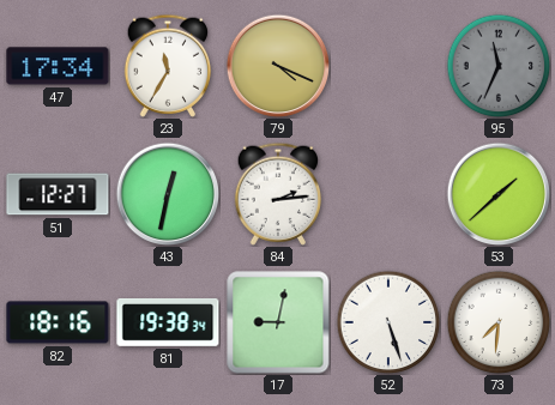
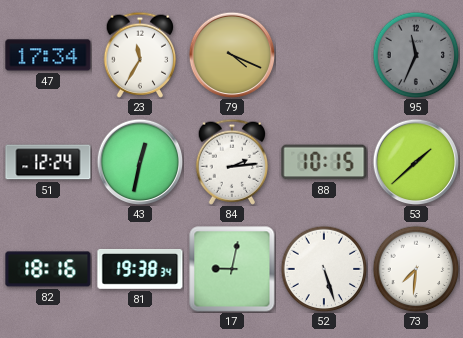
51: 12:27 -> 12:24
88: none -> 10:15
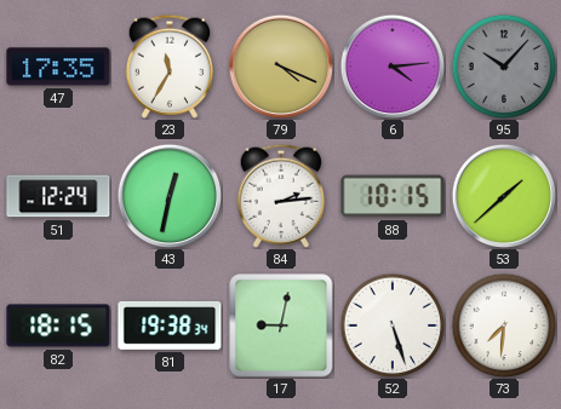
47: 17:34 -> 17:35
6: none -> 4:14
95: 11:34 -> 10:07
82: 18:16 -> 18:15
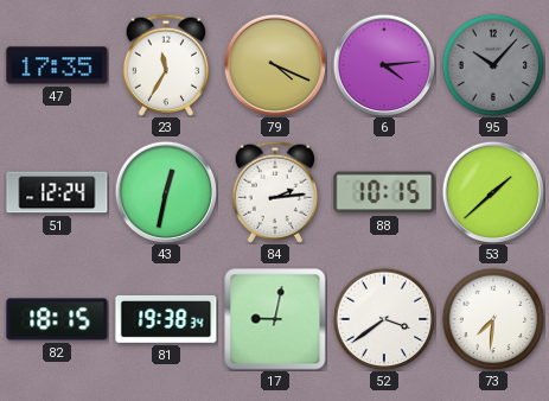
52: 5:27 -> 3:39
